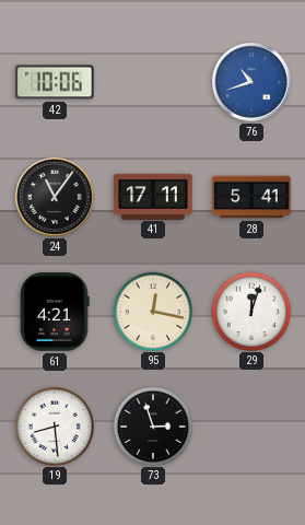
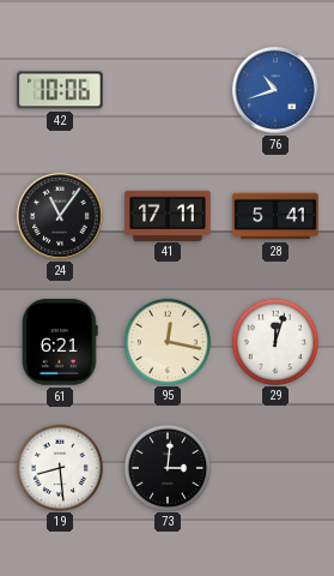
61: 4:21 -> 6:21
73: 2:57 -> 3:01
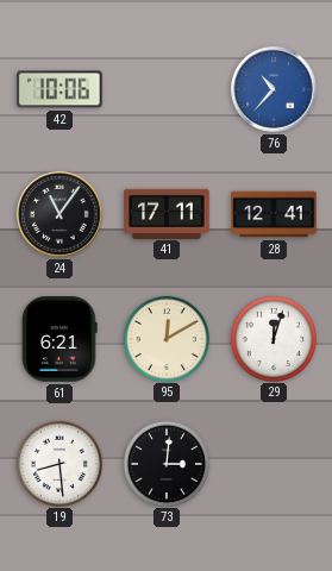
76: 10:42 -> 10:37
28: 5:41 -> 12:41
95: 12:17 -> 12:10
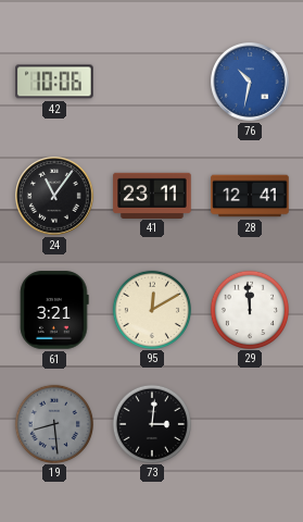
76: 10:37 -> 10:32
41: 17:11 -> 23:11
61: 6:21 -> 3:21
29: 12:03 -> 11:59
19 dial: white -> grey
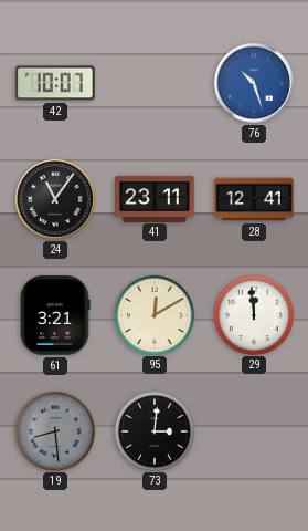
42: 10:06 -> 10:07
76: 10:32 -> 10:27
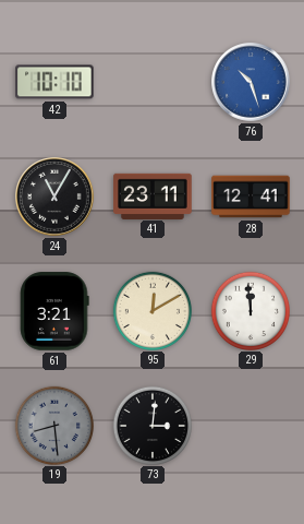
42: 10:07 -> 10:10
24: 11:06 -> 11:05
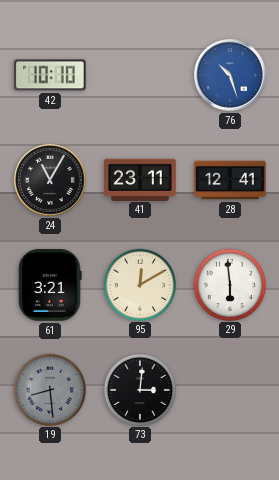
29: 11:59 -> 5:59
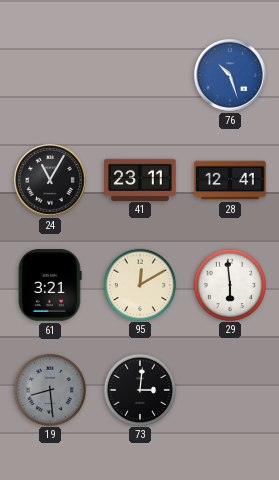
42: 10:10 -> none
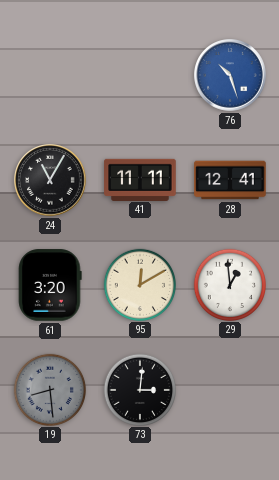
41: 23:11 -> 11:11
61: 3:21 -> 3:20
29: 5:59 -> 12:59
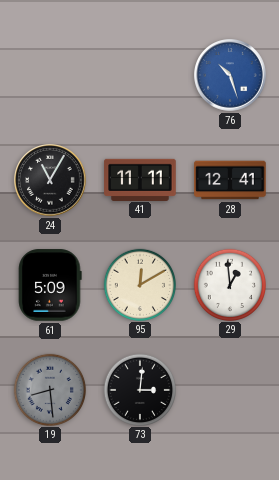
61: 3:20 -> 5:09
